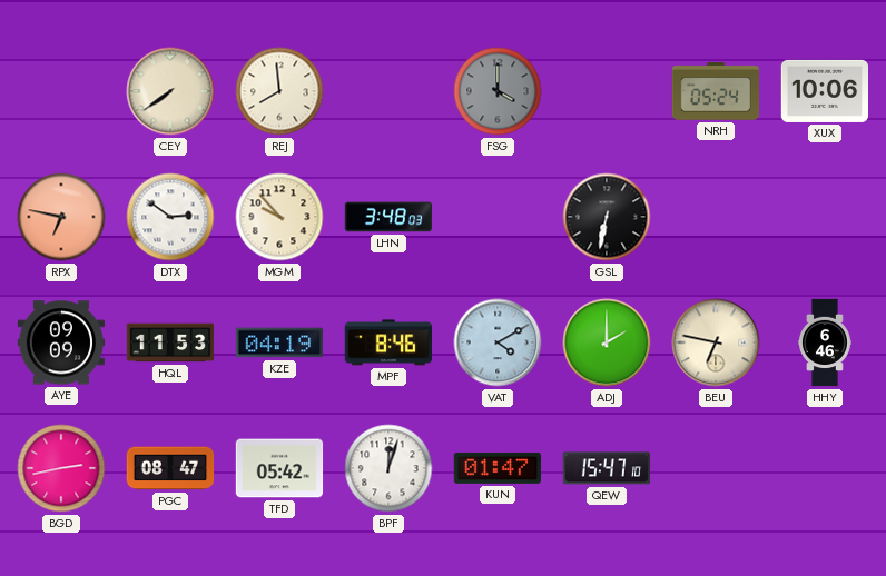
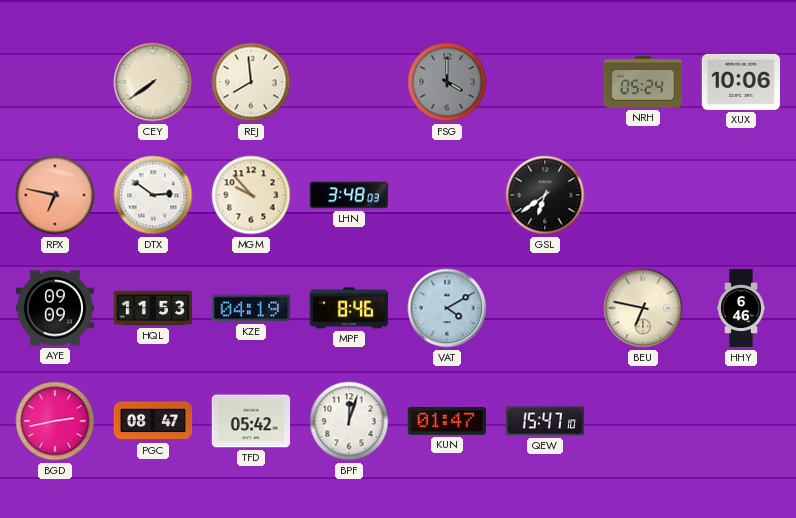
GSL: 6:32 -> 6:39
ADJ: 2:00 -> none
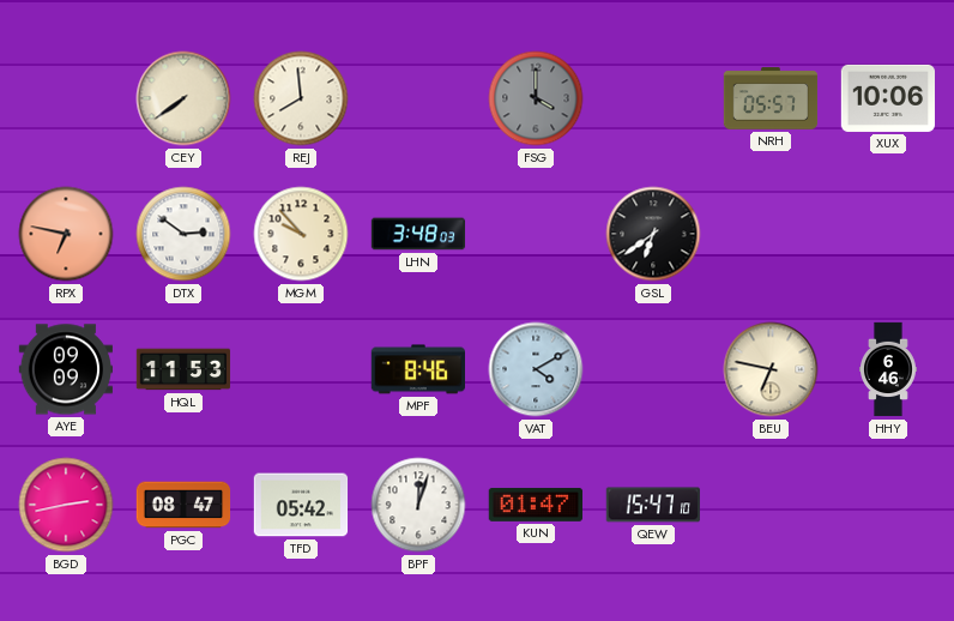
NRH: 05:24 -> 05:57
KZE: 04:19 -> none
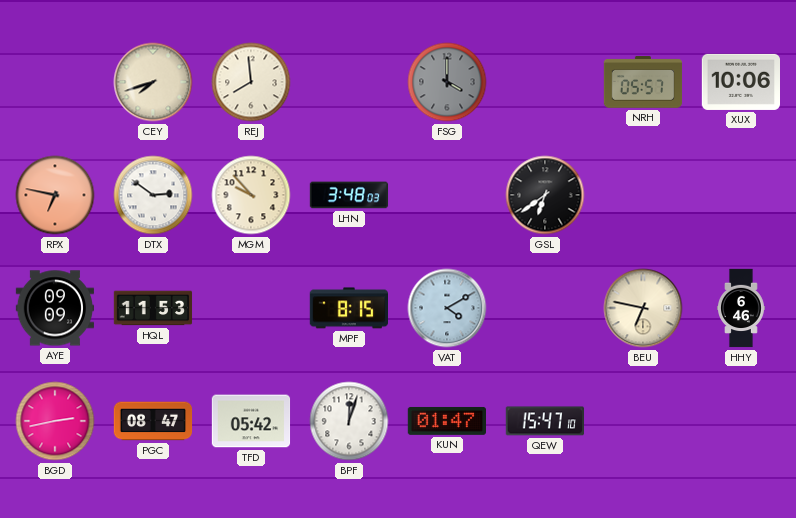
CEY: 7:39 -> 7:42
MPF: 8:46 -> 8:15
